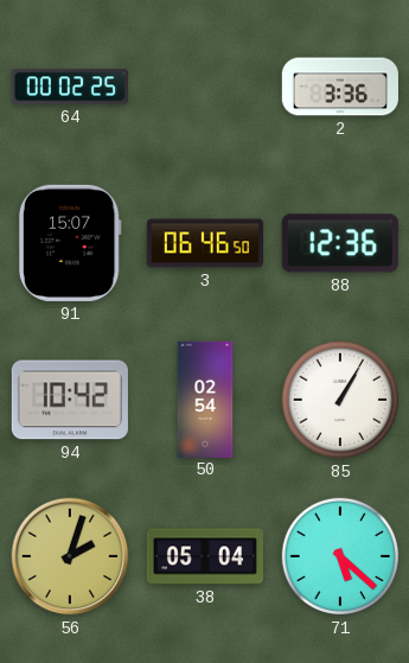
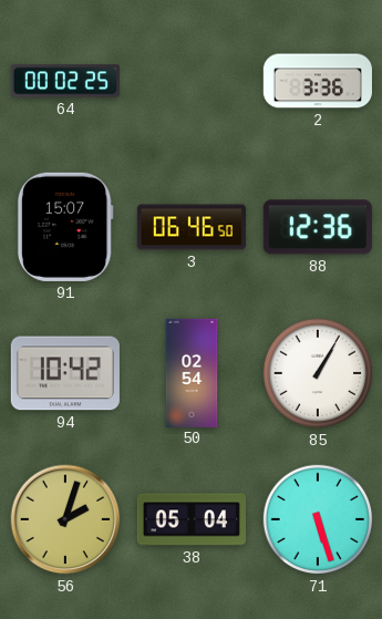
71: 5:22 -> 5:27
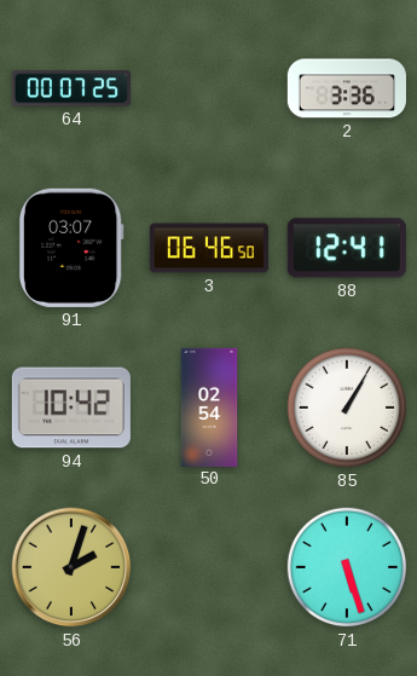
64: 00:02 -> 00:07
91: 15:07 -> 03:07
88: 12:36 -> 12:41
38: 05:04 -> none
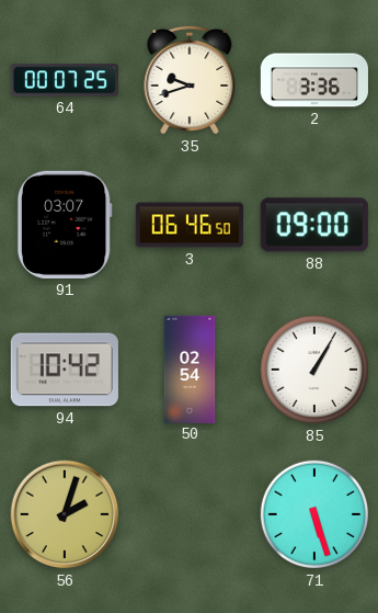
35: none -> 9:42
88: 12:41 -> 09:00
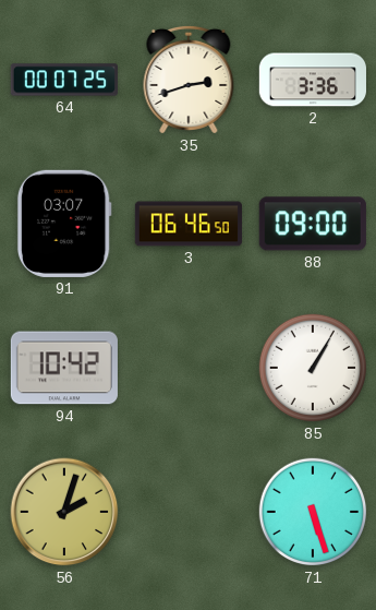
35: 9:42 -> 2:42
50: 02:54 -> none
